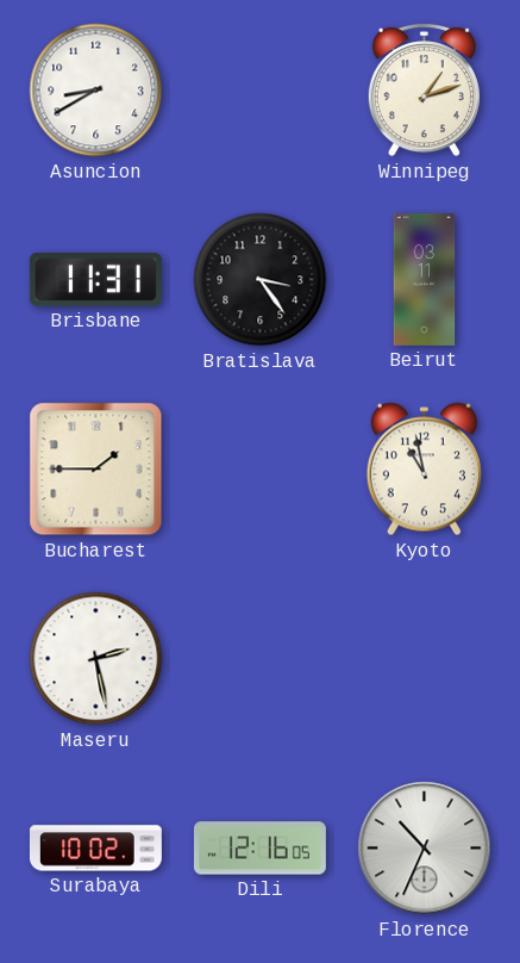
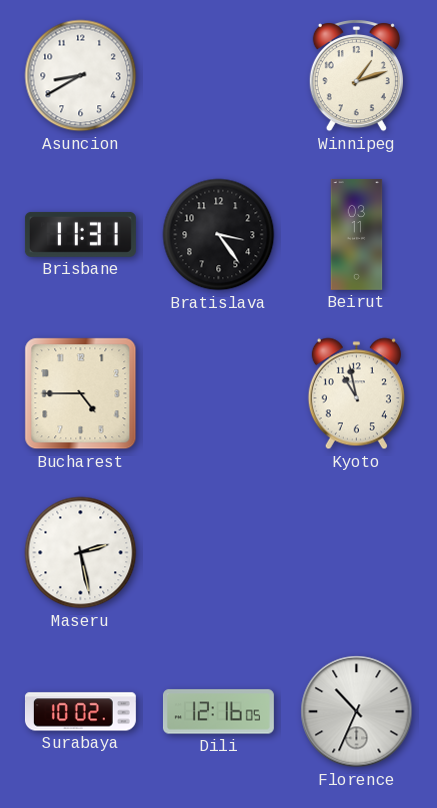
Bucharest: 1:45 -> 4:45
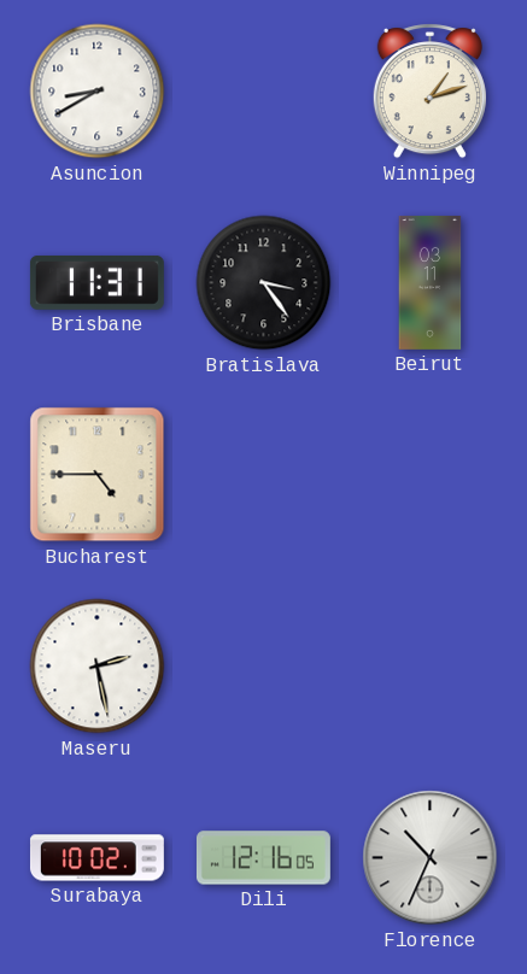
Kyoto: 10:58 -> none
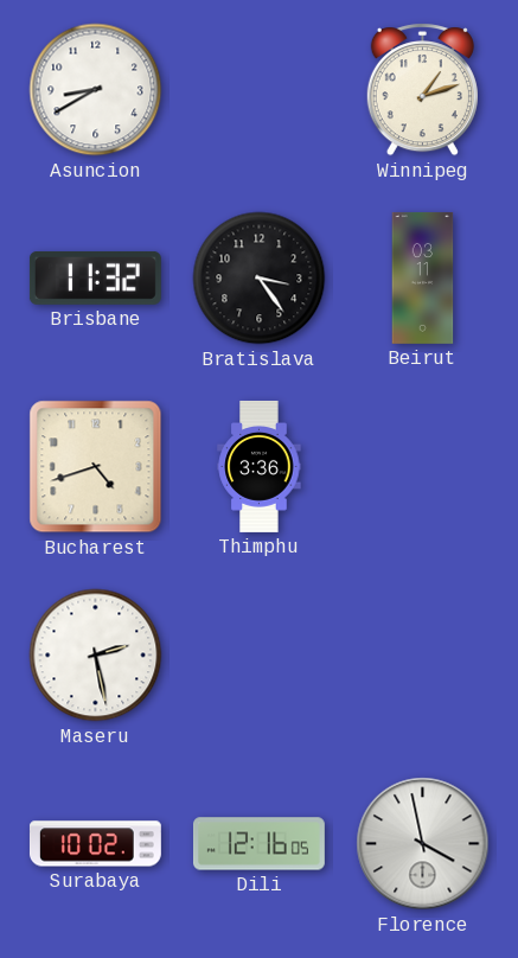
Brisbane: 11:31 -> 11:32
Bucharest: 4:45 -> 4:42
Thimphu: none -> 3:36
Florence: 10:34 -> 3:58
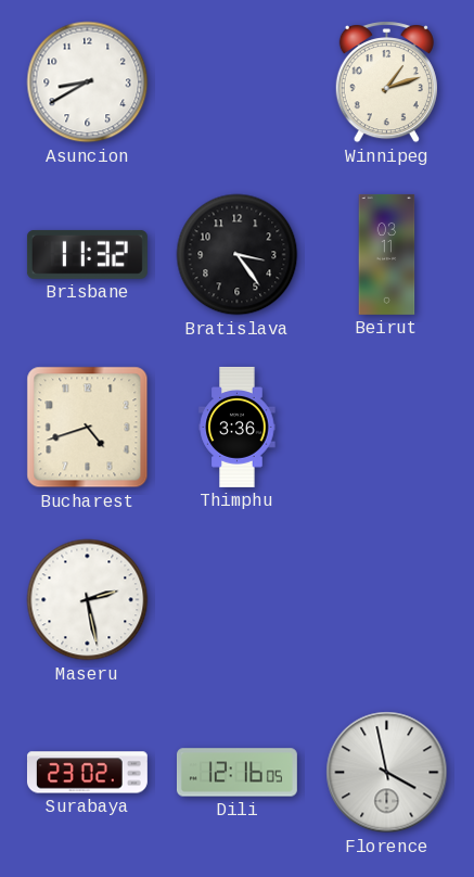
Surabaya: 10:02 -> 23:02
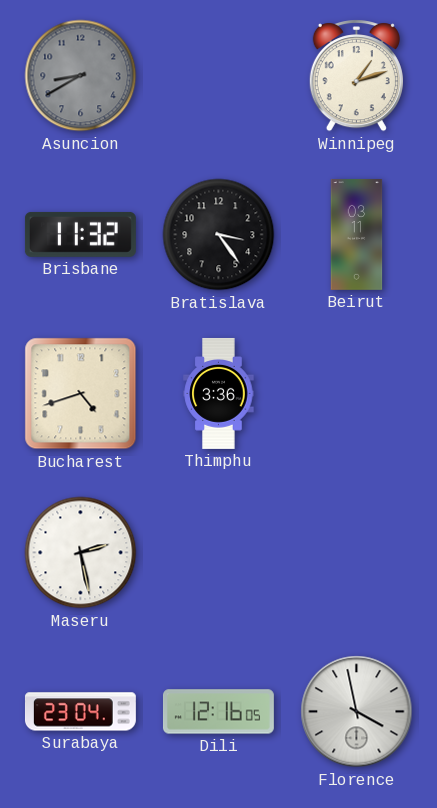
Asuncion dial: white -> grey
Surabaya: 23:02 -> 23:04
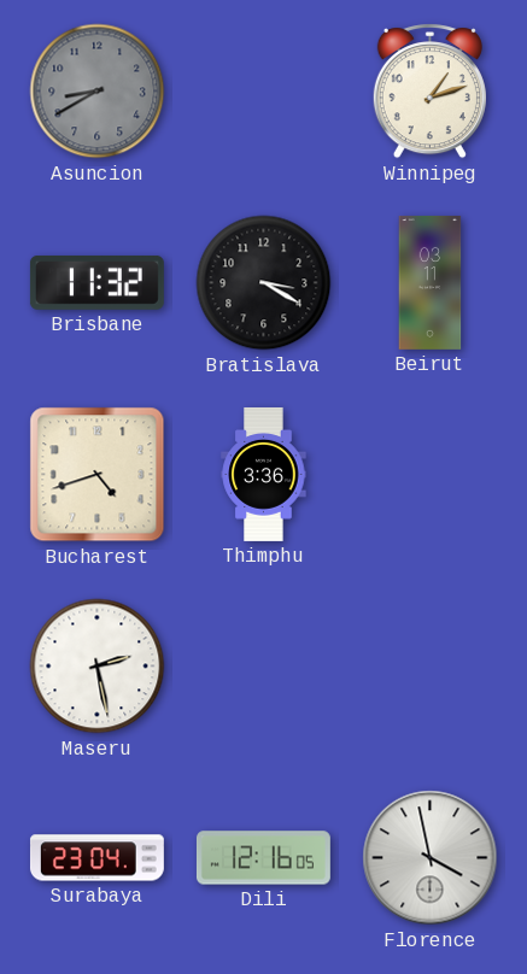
Bratislava: 3:24 -> 3:20
